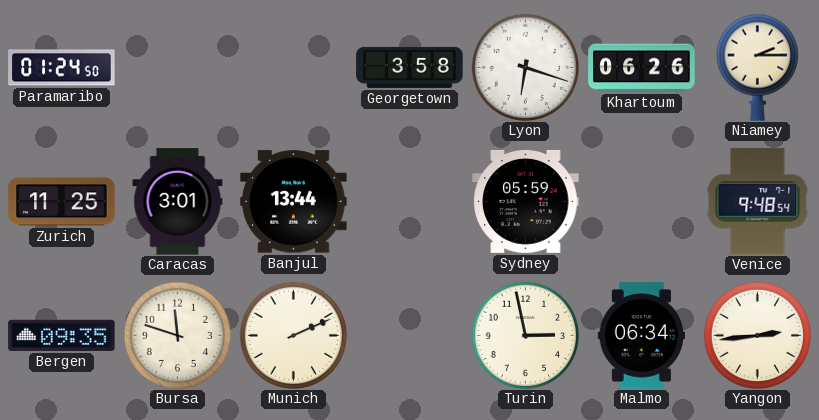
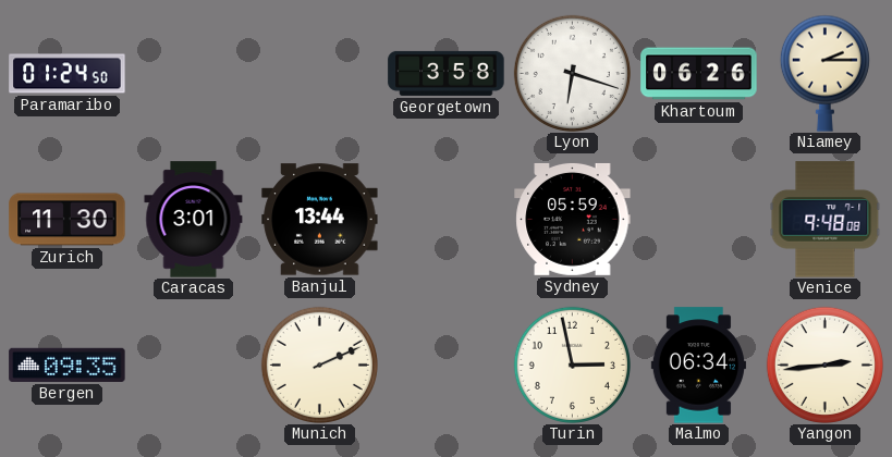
Zurich: 11:25 -> 11:30
Venice: 9:48:54 -> 9:48:08
Bursa: 11:48 -> none
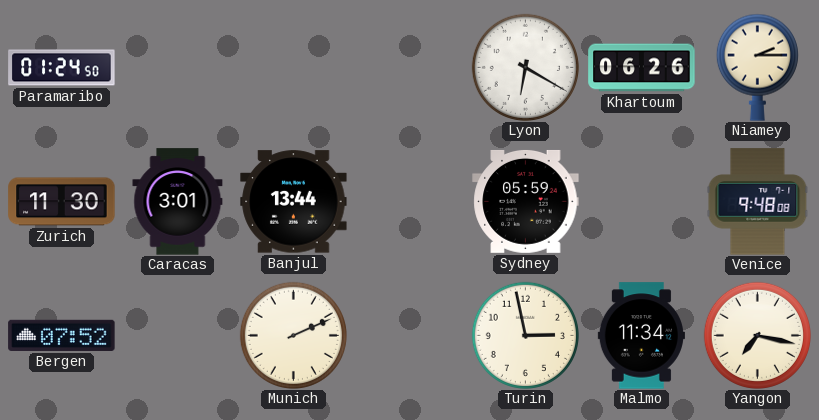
Georgetown: 3:58 -> none
Lyon: 6:18 -> 6:20
Bergen: 09:35 -> 07:52
Malmo: 06:34 -> 11:34
Yangon: 2:44 -> 7:17
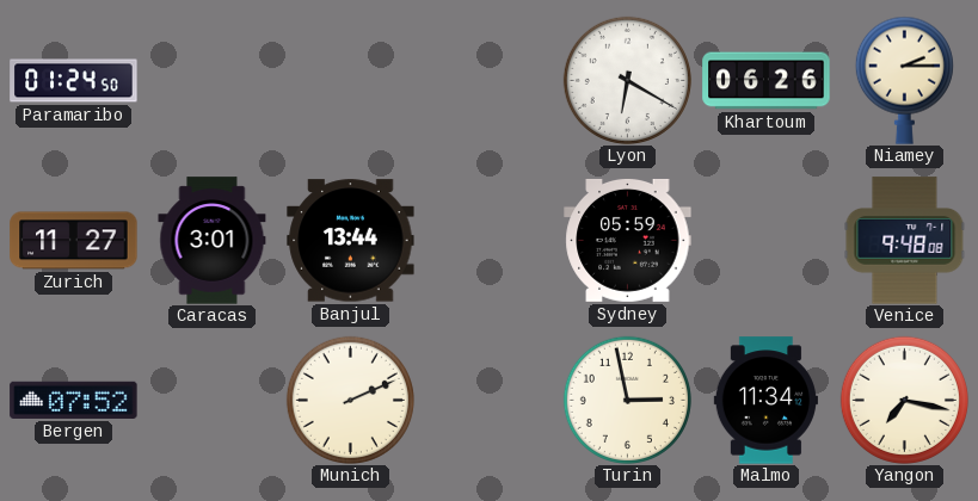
Zurich: 11:30 -> 11:27
